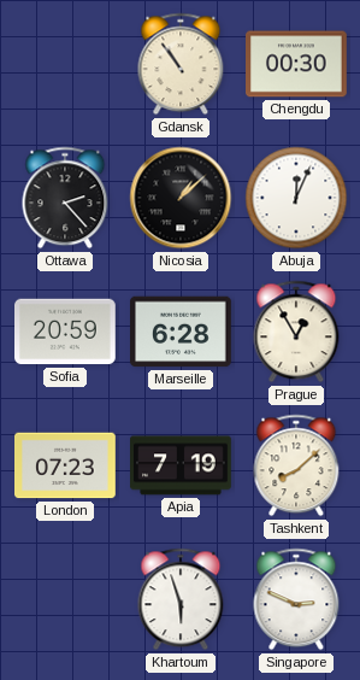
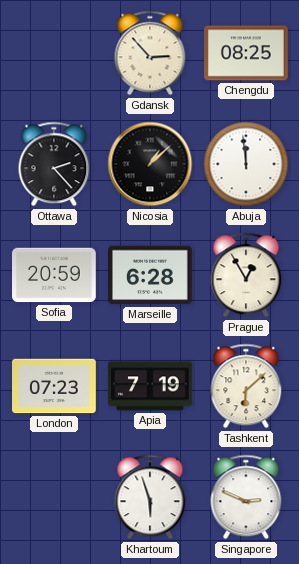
Gdansk: 10:54 -> 2:53
Chengdu: 00:30 -> 08:25
Abuja: 12:04 -> 11:59
Tashkent: 8:08 -> 6:08
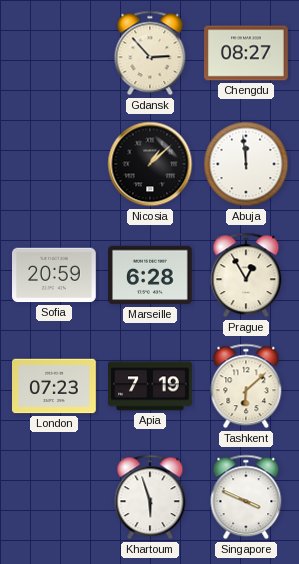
Chengdu: 08:25 -> 08:27
Ottawa: 2:23 -> none
Singapore: 2:49 -> 3:49
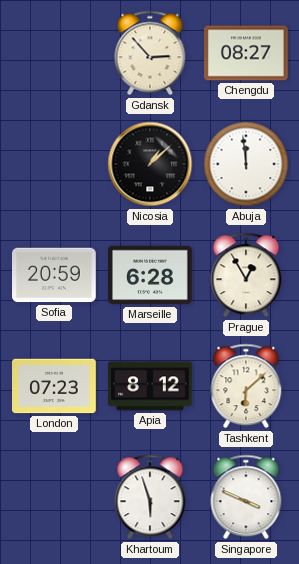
Apia: 7:19 -> 8:12
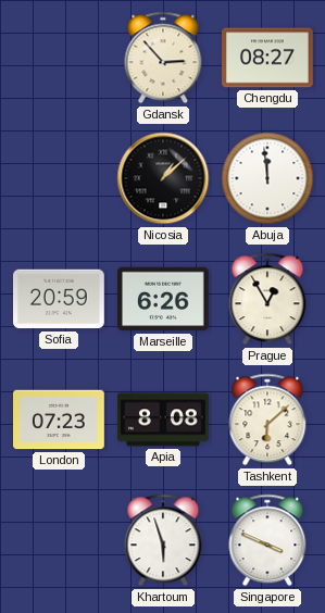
Marseille: 6:28 -> 6:26
Apia: 8:12 -> 8:08
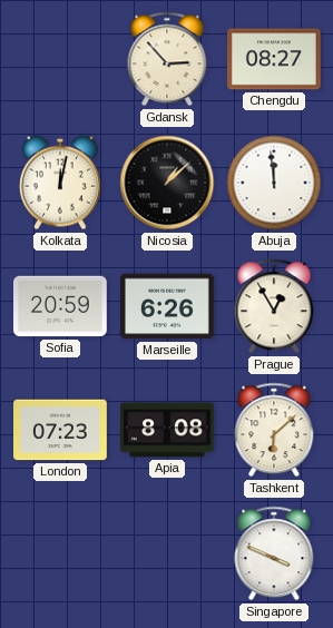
Kolkata: none -> 12:02
Khartoum: 5:57 -> none
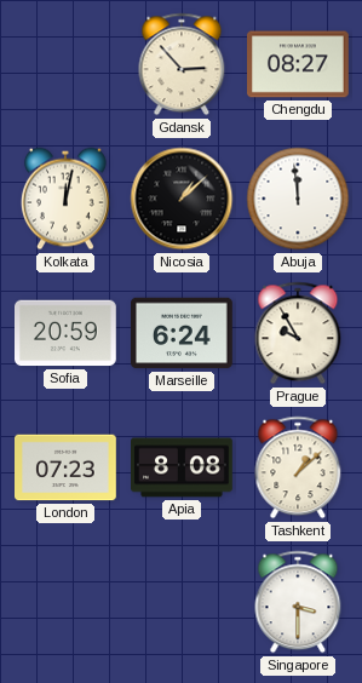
Marseille: 6:26 -> 6:24
Prague: 12:55 -> 9:55
Tashkent: 6:08 -> 1:08
Singapore: 3:49 -> 3:30
